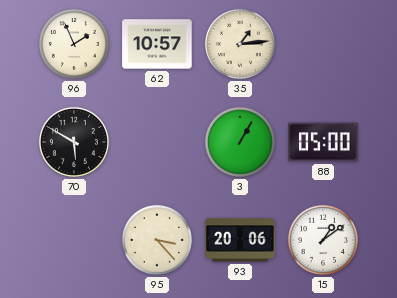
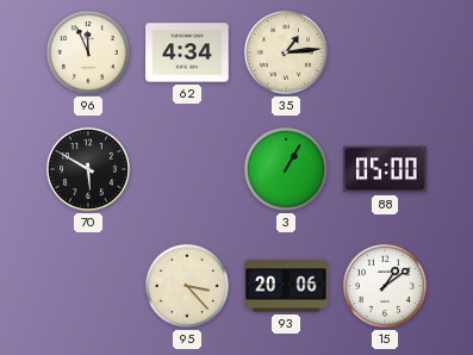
96: 1:56 -> 11:56
62: 10:57 -> 4:34
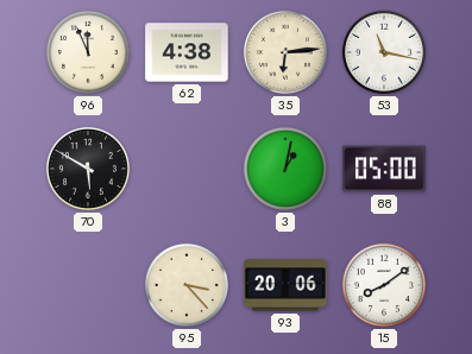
62: 4:34 -> 4:38
35: 1:14 -> 6:14
53: none -> 11:17
3: 1:05 -> 1:02
15: 1:09 -> 8:09
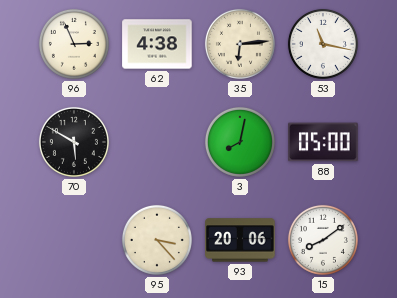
96: 11:56 -> 2:56
3: 1:02 -> 8:02
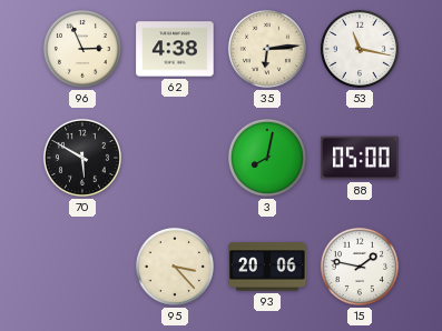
15: 8:09 -> 1:47
